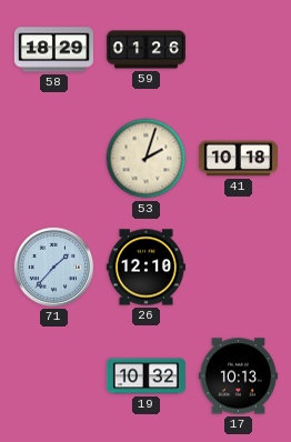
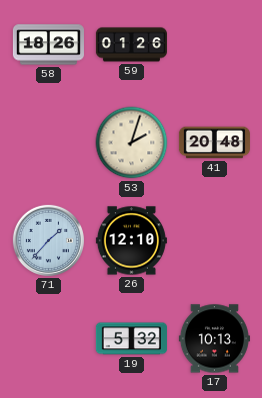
58: 18:29 -> 18:26
41: 10:18 -> 20:48
19: 10:32 -> 5:32
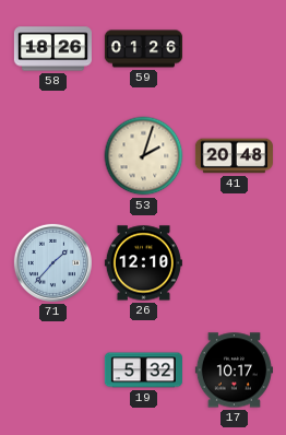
17: 10:13 -> 10:17
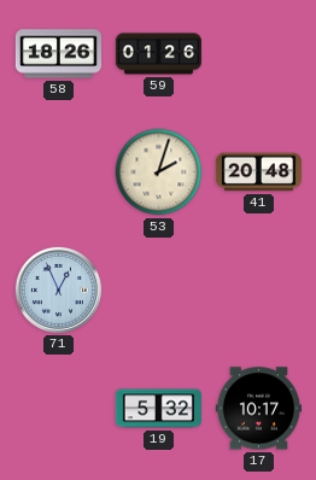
71: 1:37 -> 12:56
26: 12:10 -> none
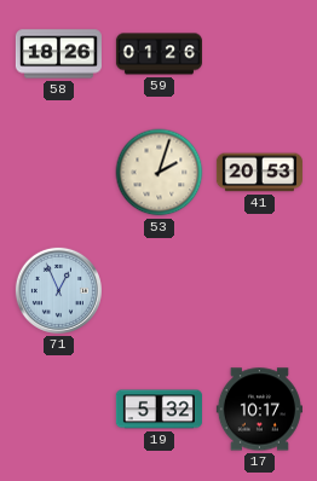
41: 20:48 -> 20:53
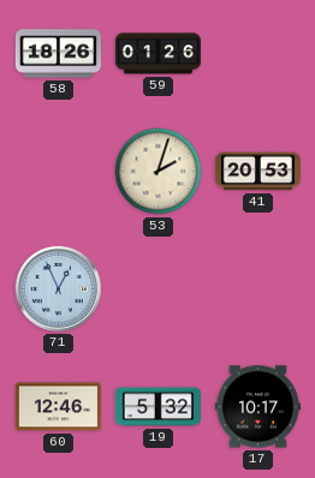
60: none -> 12:46
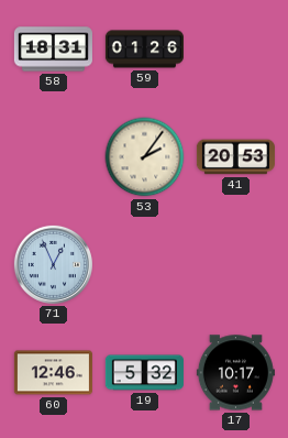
58: 18:26 -> 18:31
53: 2:03 -> 2:06
